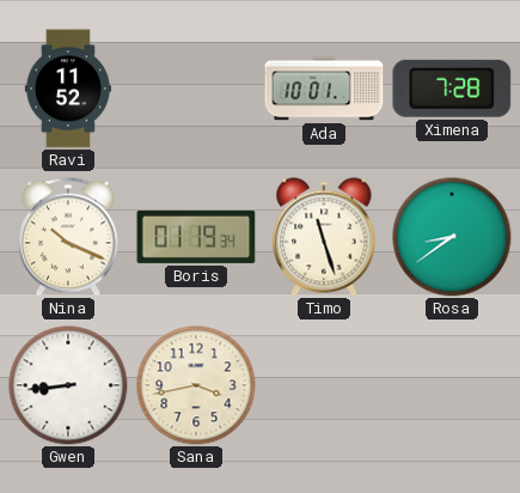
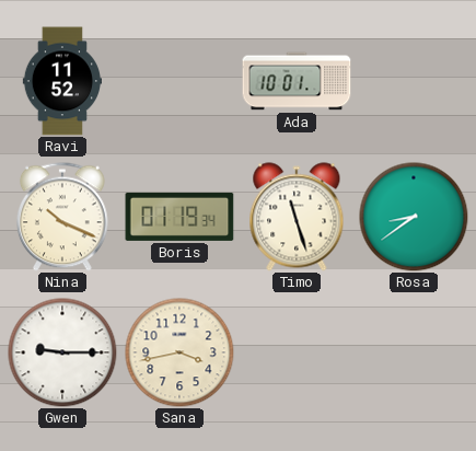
Ximena: 7:28 -> none
Gwen: 8:44 -> 9:15
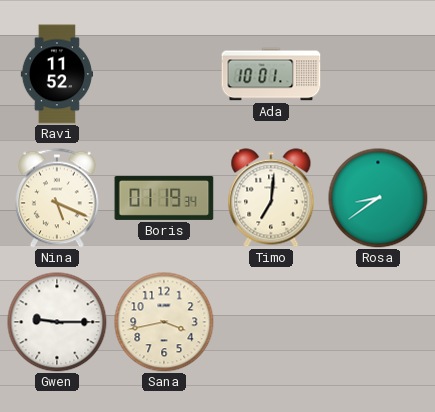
Nina: 10:19 -> 5:19
Timo: 11:27 -> 7:01
